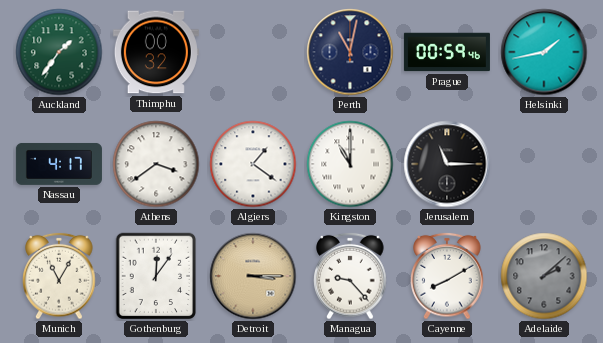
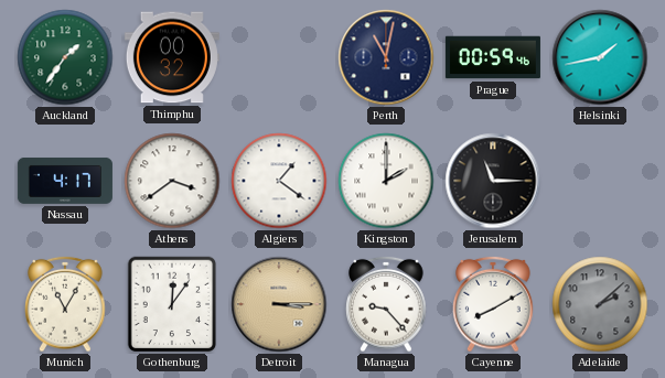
Kingston: 11:00 -> 2:00
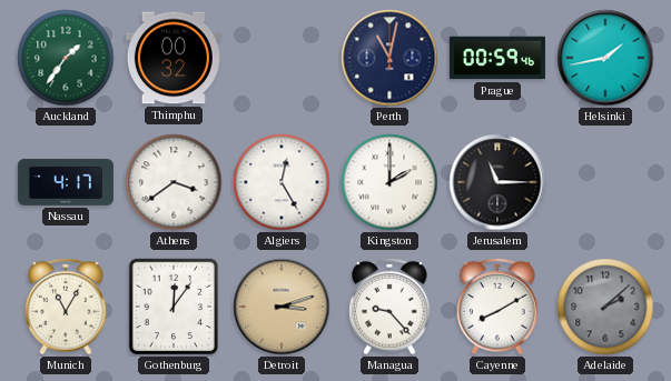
Algiers: 1:21 -> 12:25
Detroit: 3:15 -> 3:12
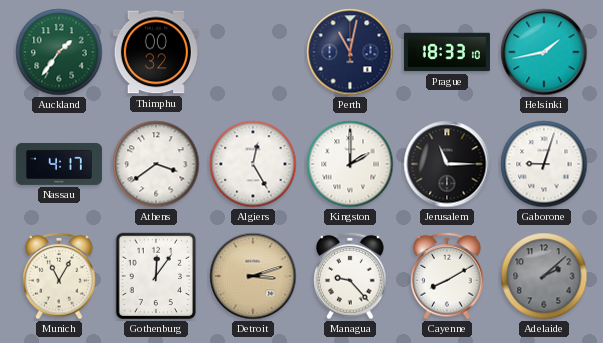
Prague: 00:59 -> 18:33
Gaborone: none -> 9:03
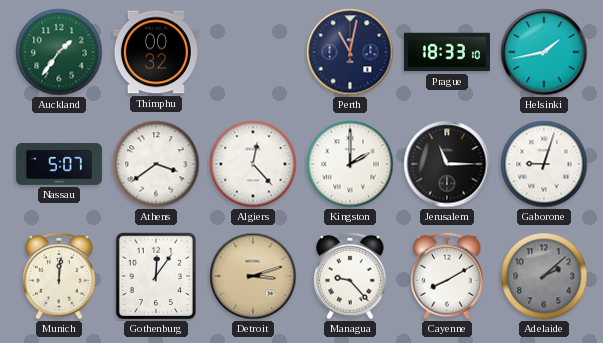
Nassau: 4:17 -> 5:07
Algiers: 12:25 -> 12:23
Munich: 11:05 -> 12:01
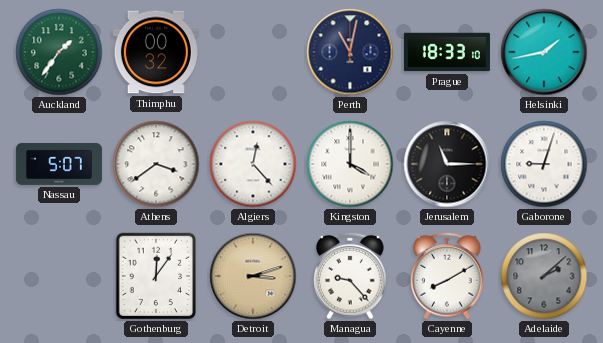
Kingston: 2:00 -> 4:00
Munich: 12:01 -> none
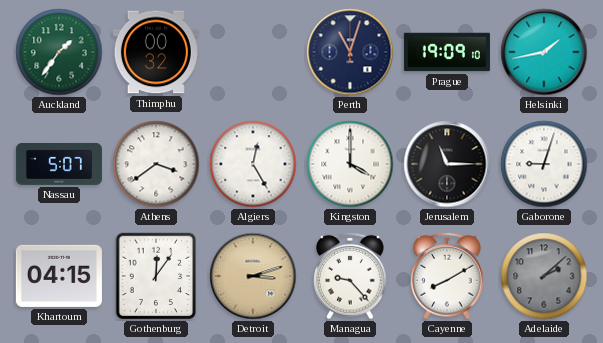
Perth: 11:02 -> 11:03
Prague: 18:33 -> 19:09
Algiers: 12:23 -> 12:25
Khartoum: none -> 04:15
